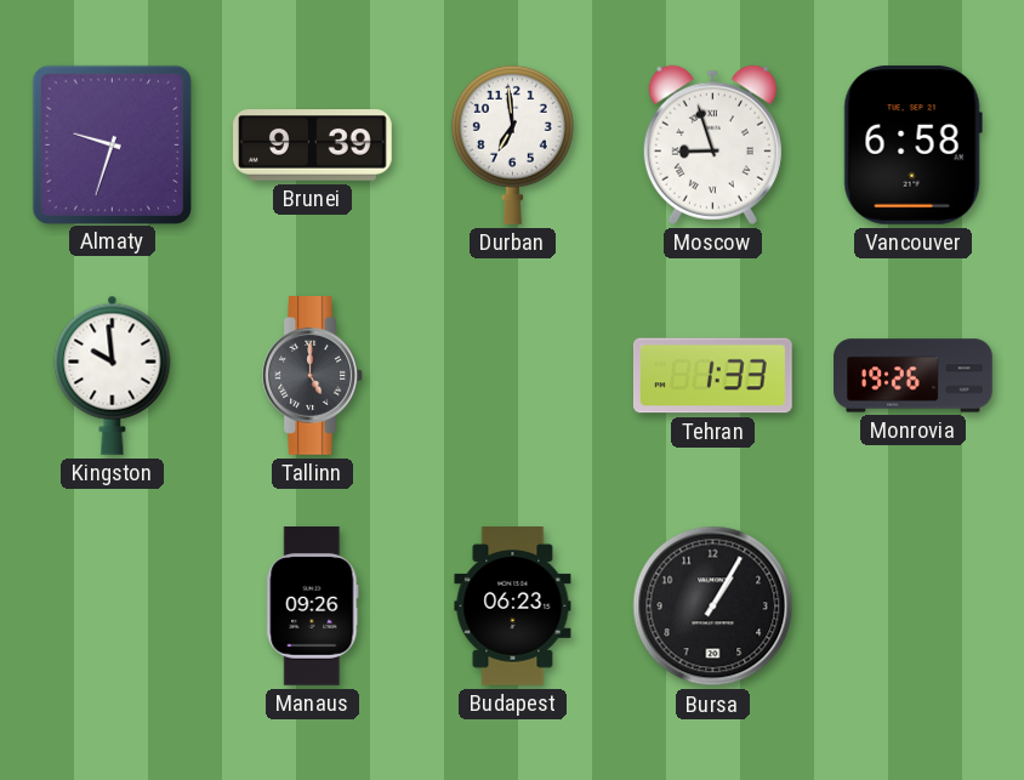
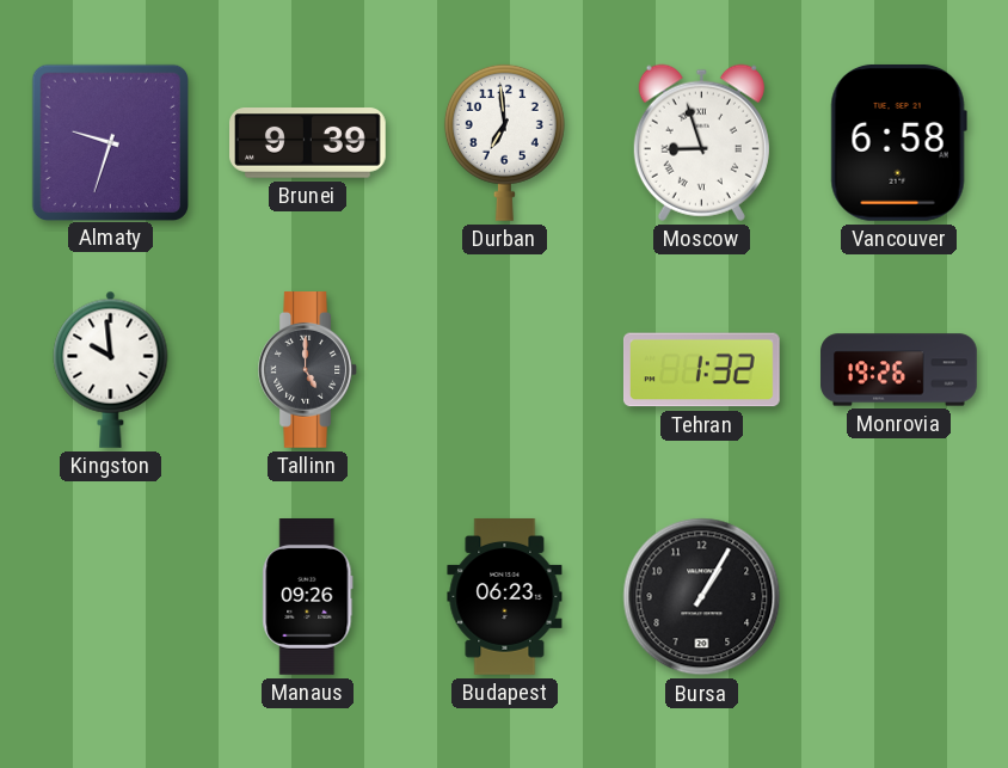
Tehran: 1:33 -> 1:32
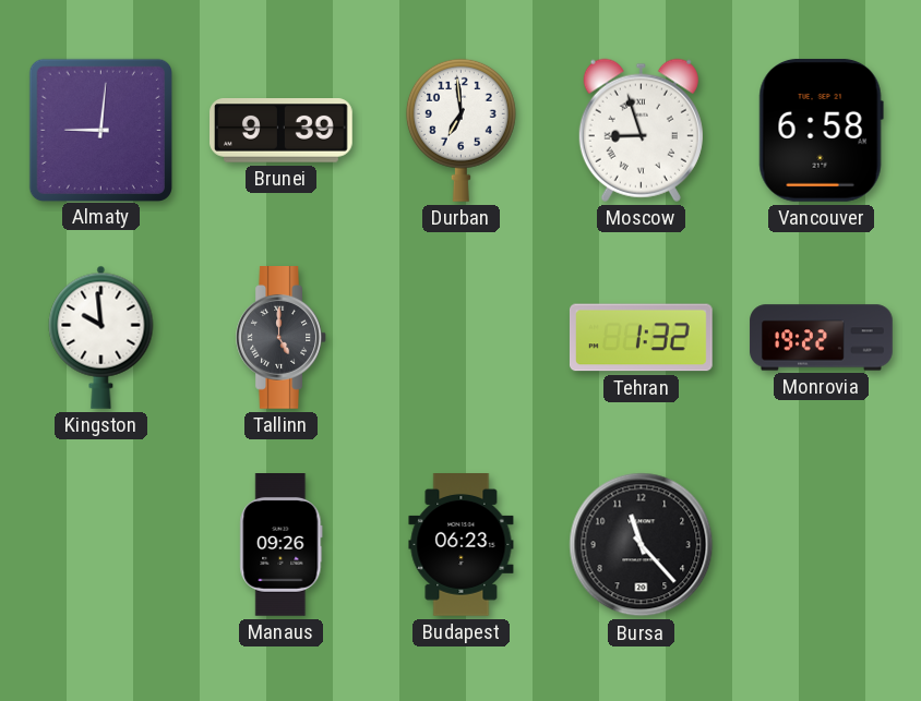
Almaty: 9:33 -> 9:01
Monrovia: 19:26 -> 19:22
Bursa: 1:05 -> 11:23
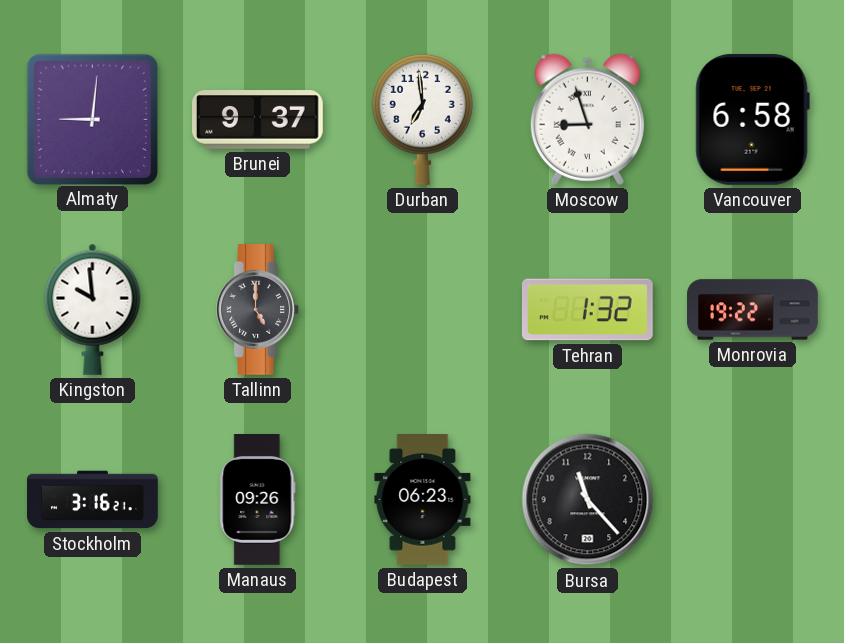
Brunei: 9:39 -> 9:37
Stockholm: none -> 3:16
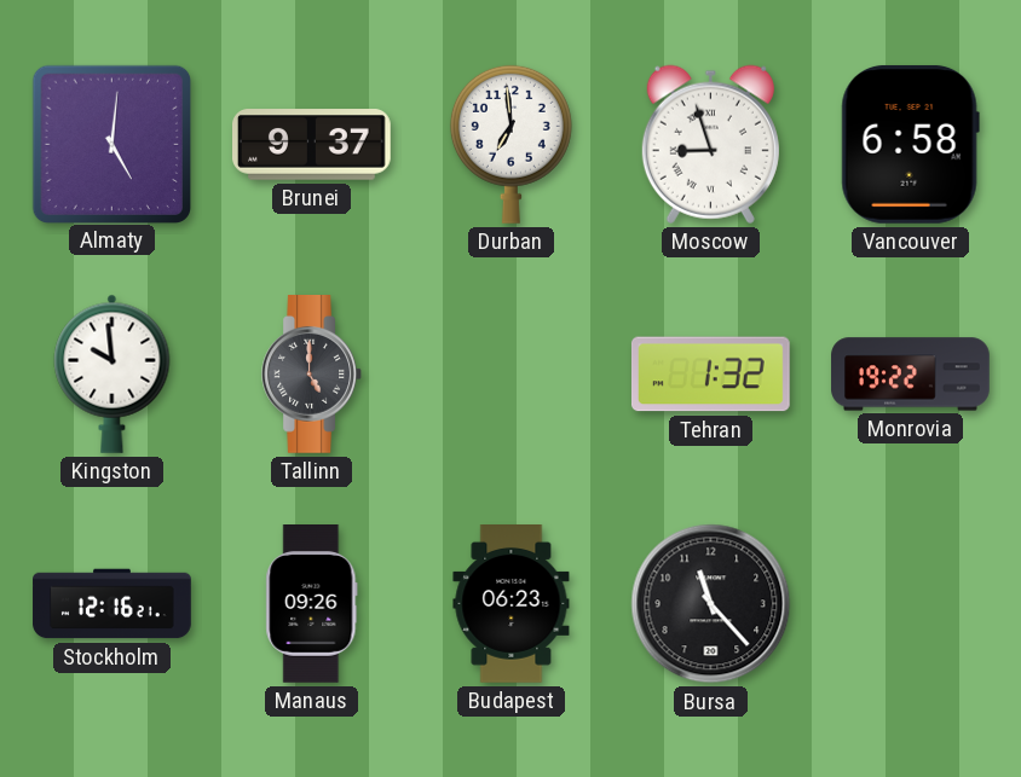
Almaty: 9:01 -> 5:01
Stockholm: 3:16 -> 12:16
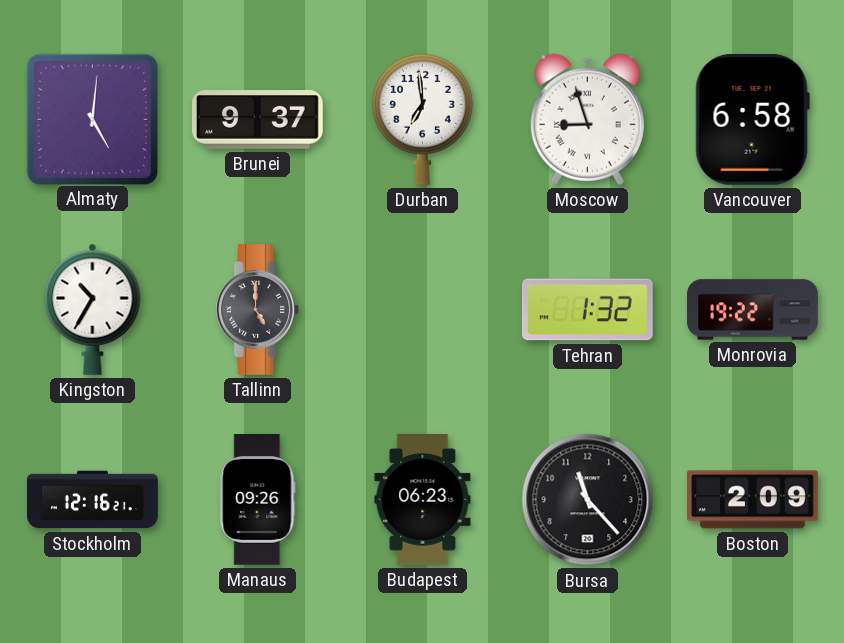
Kingston: 9:59 -> 10:35
Boston: none -> 2:09
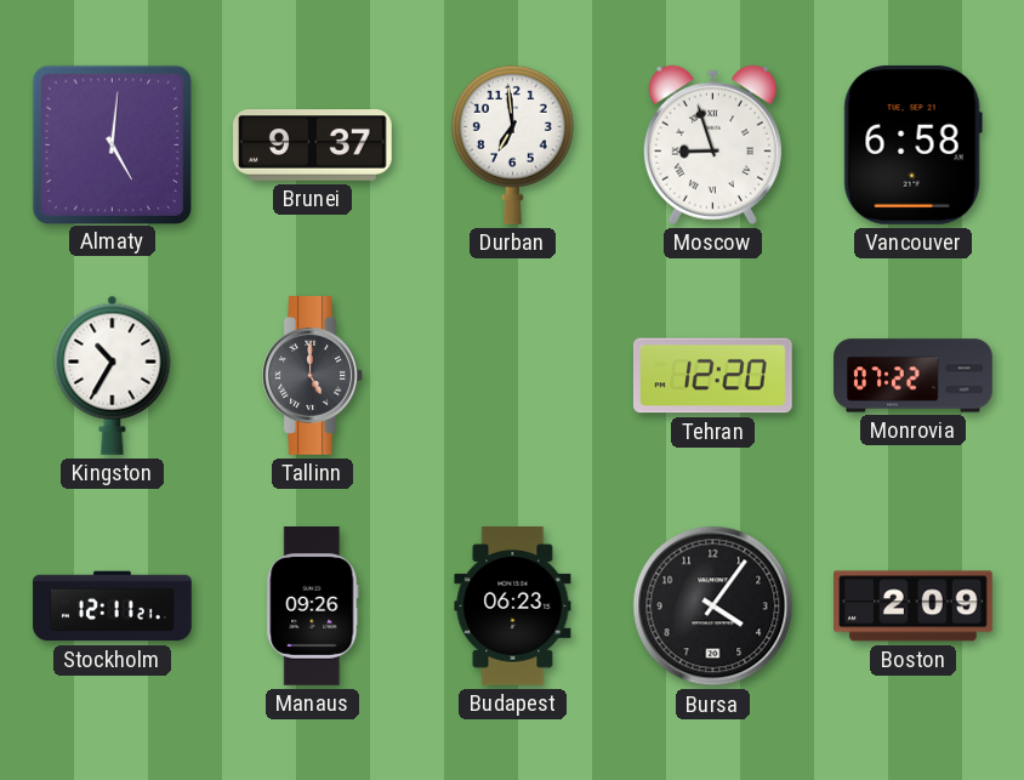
Tehran: 1:32 -> 12:20
Monrovia: 19:22 -> 07:22
Stockholm: 12:16 -> 12:11
Bursa: 11:23 -> 4:06
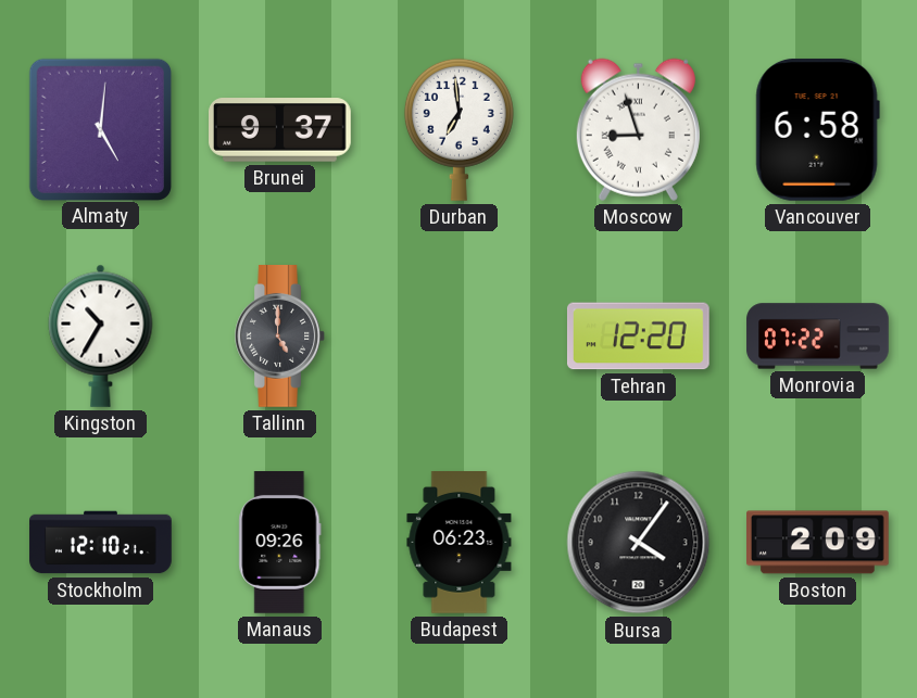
Stockholm: 12:11 -> 12:10
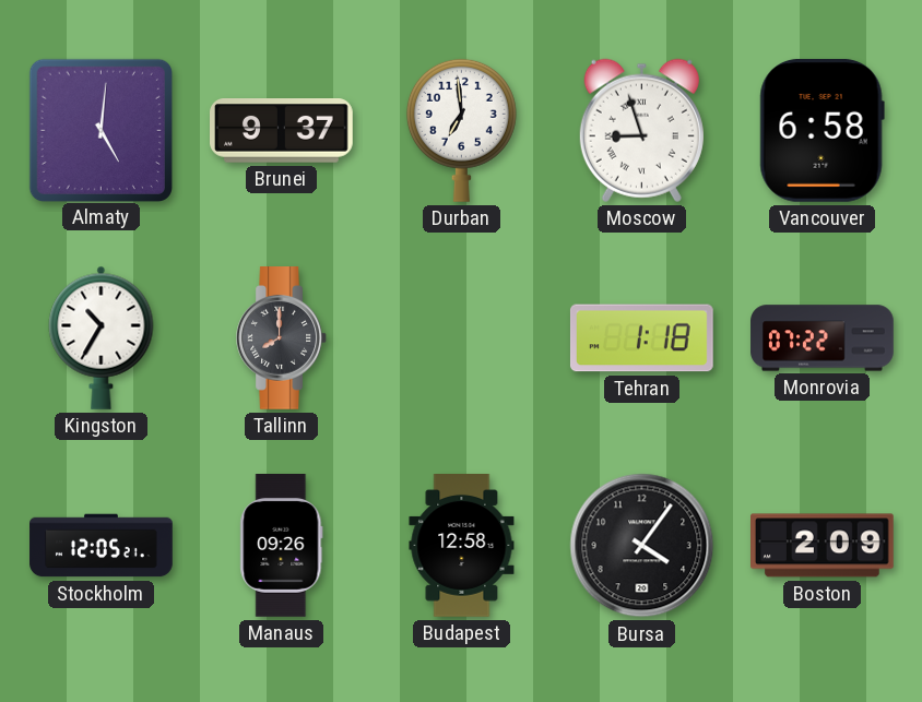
Tallinn: 5:00 -> 8:00
Tehran: 12:20 -> 1:18
Stockholm: 12:10 -> 12:05
Budapest: 06:23 -> 12:58
